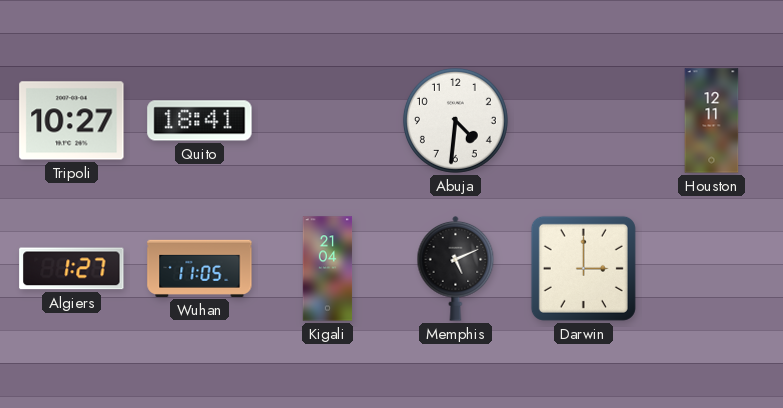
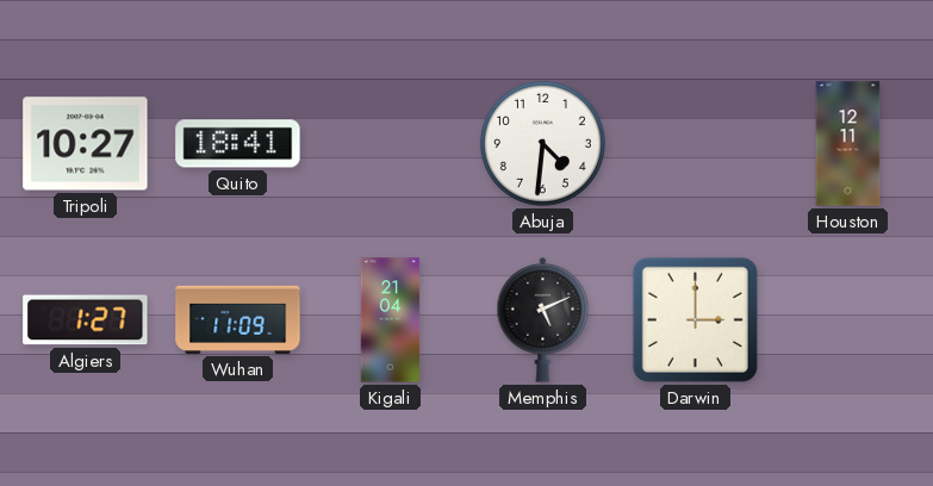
Wuhan: 11:05 -> 11:09
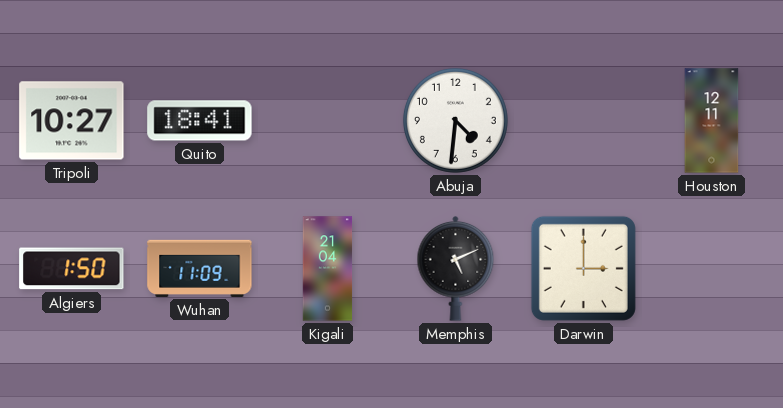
Algiers: 1:27 -> 1:50
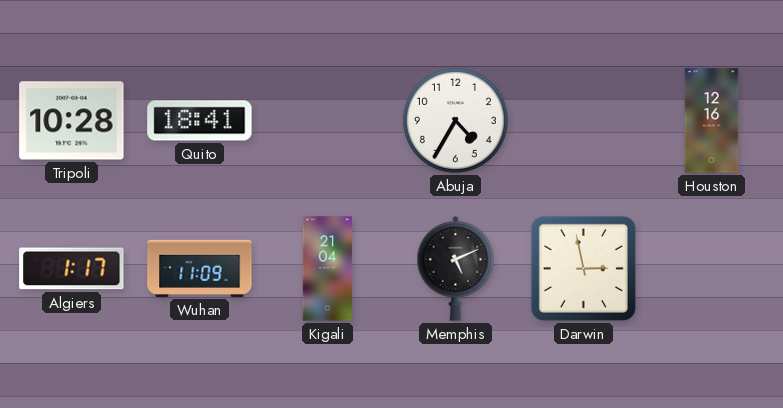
Tripoli: 10:27 -> 10:28
Abuja: 4:31 -> 4:35
Houston: 12:11 -> 12:16
Algiers: 1:50 -> 1:17
Darwin: 3:00 -> 2:58
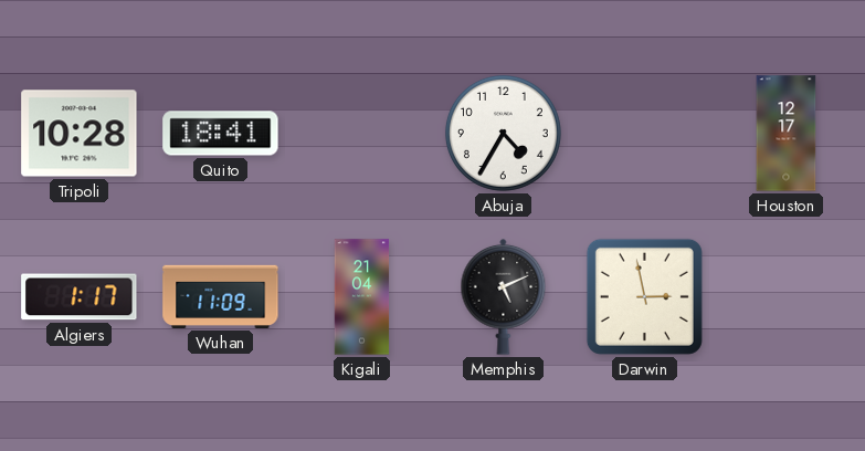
Houston: 12:16 -> 12:17
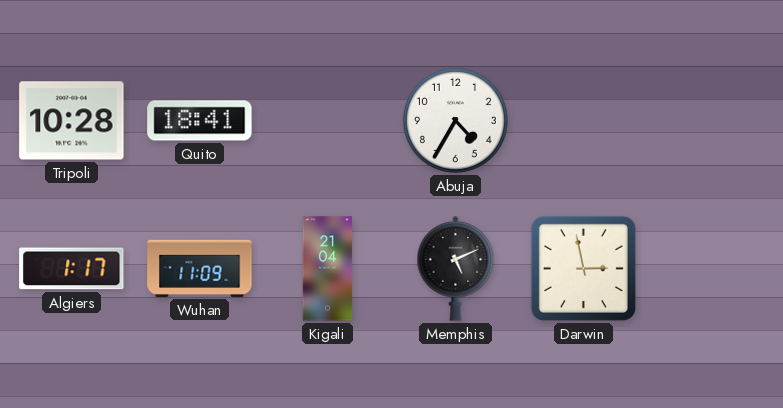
Houston: 12:17 -> none
